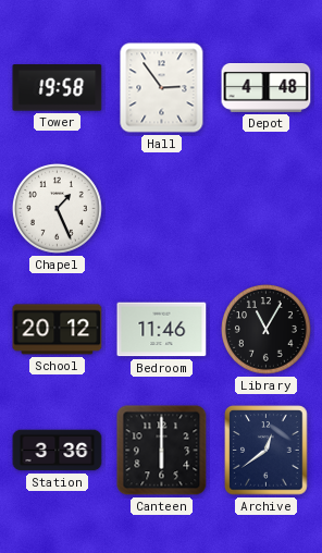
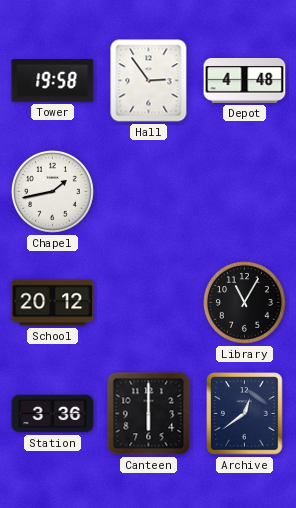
Chapel: 1:26 -> 1:43
Bedroom: 11:46 -> none
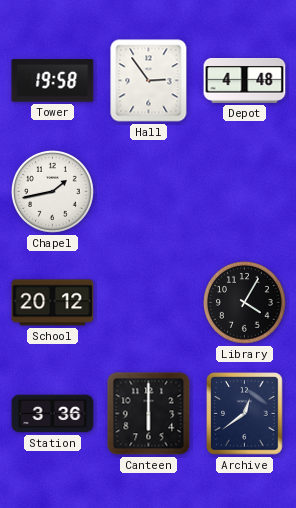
Library: 11:05 -> 4:05
